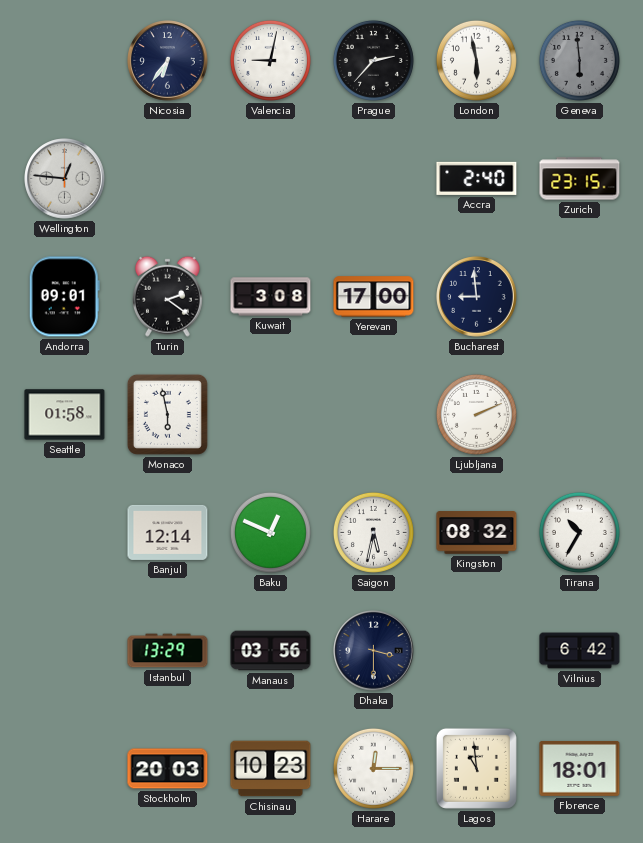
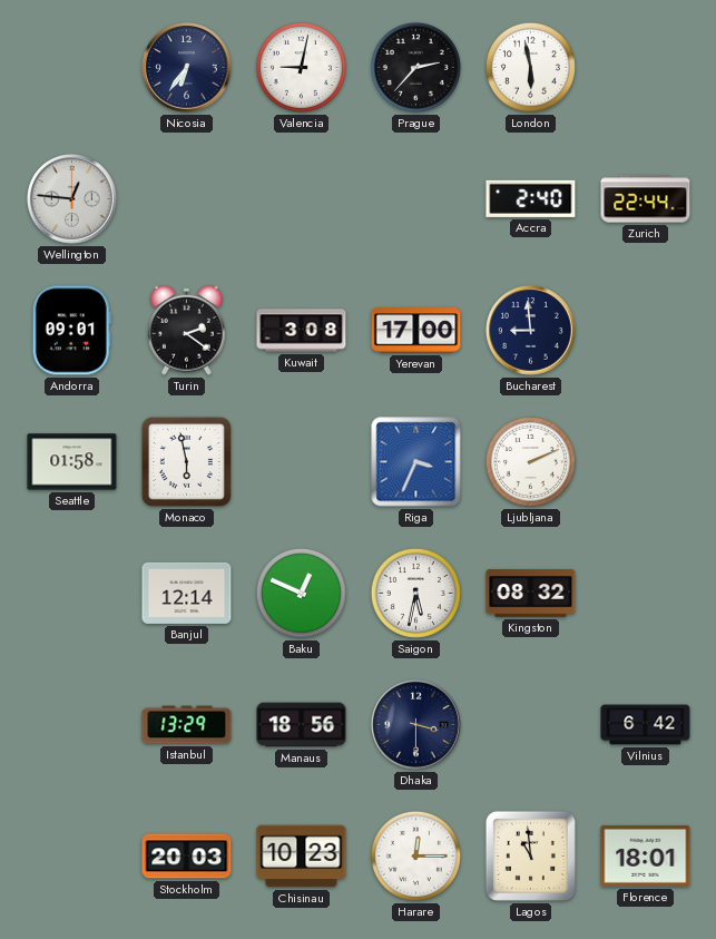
Geneva: 5:59 -> none
Zurich: 23:15 -> 22:44
Riga: none -> 3:34
Tirana: 10:35 -> none
Manaus: 03:56 -> 18:56
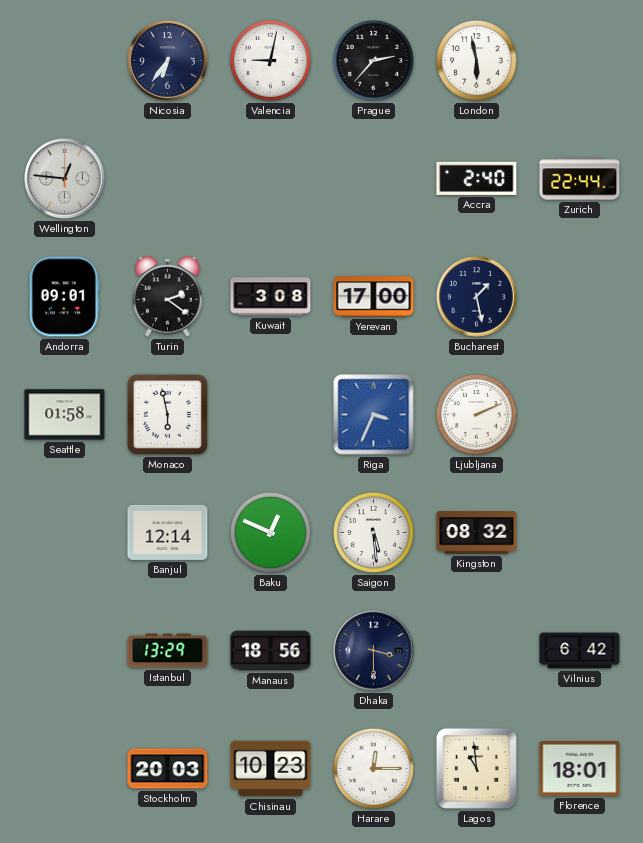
Bucharest: 8:59 -> 1:28
Saigon: 5:32 -> 5:29
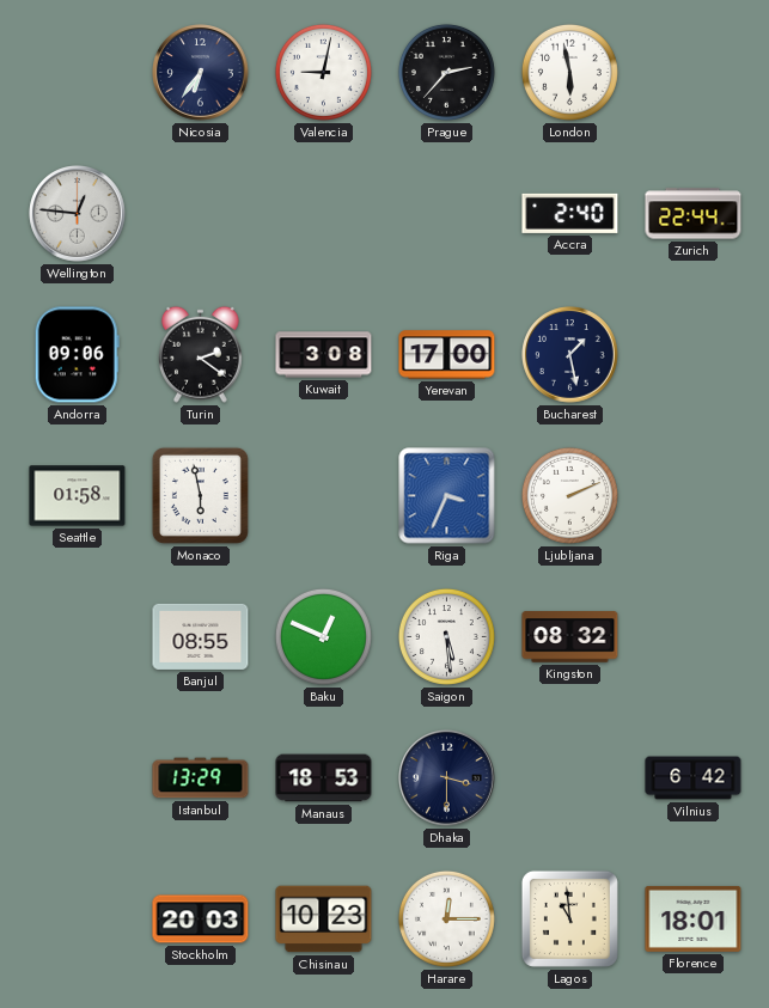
Andorra: 09:01 -> 09:06
Banjul: 12:14 -> 08:55
Manaus: 18:56 -> 18:53
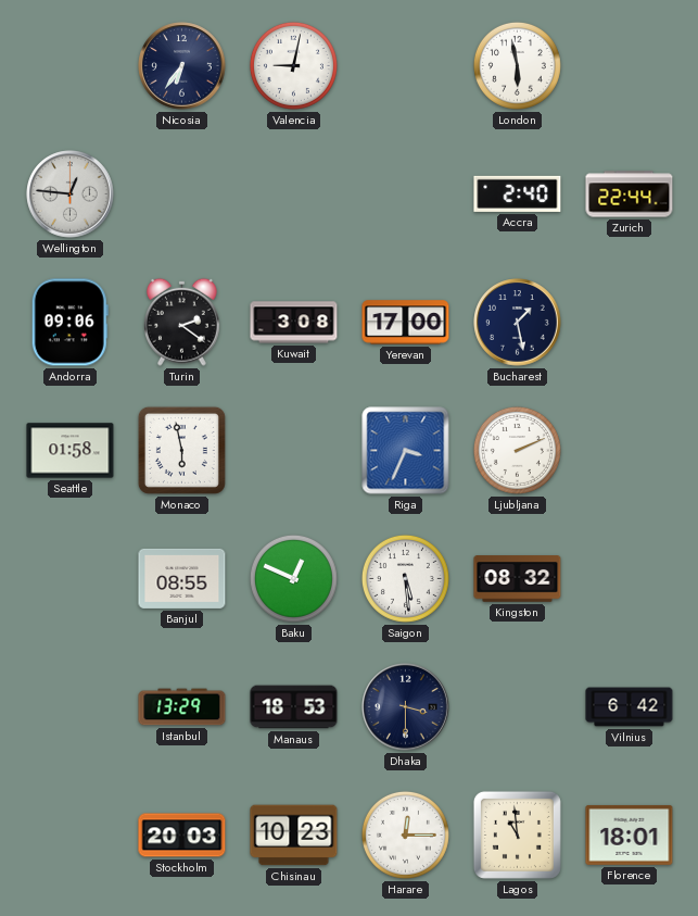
Prague: 2:37 -> none
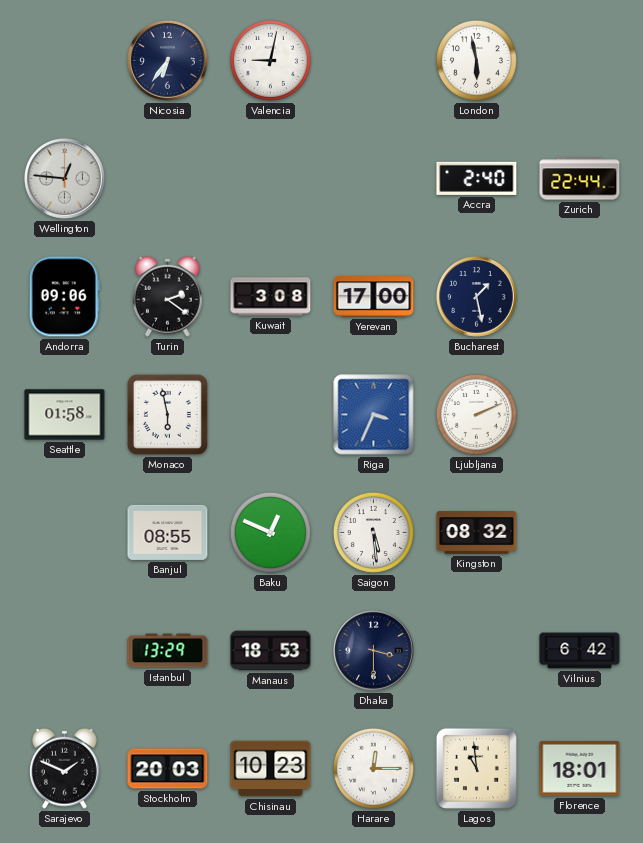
Sarajevo: none -> 1:49
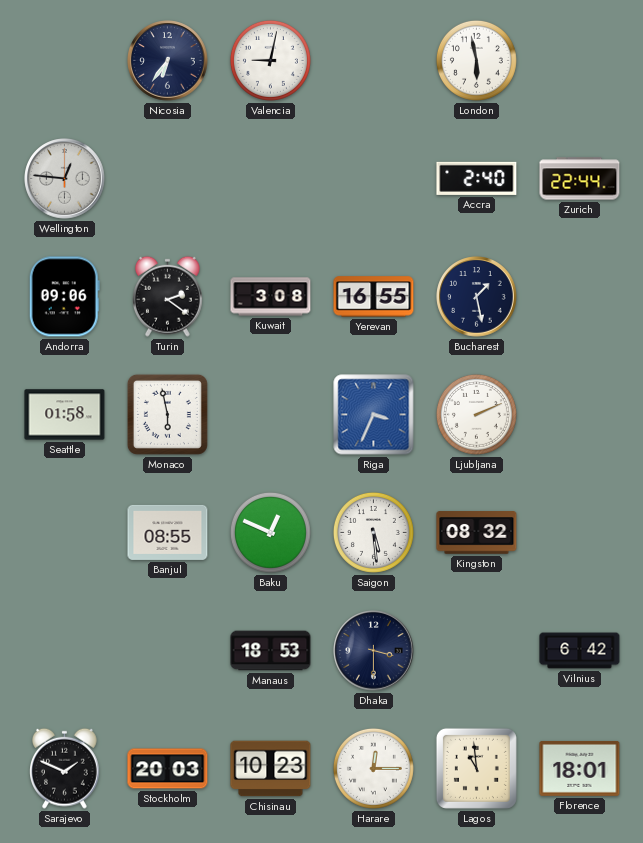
Yerevan: 17:00 -> 16:55
Istanbul: 13:29 -> none
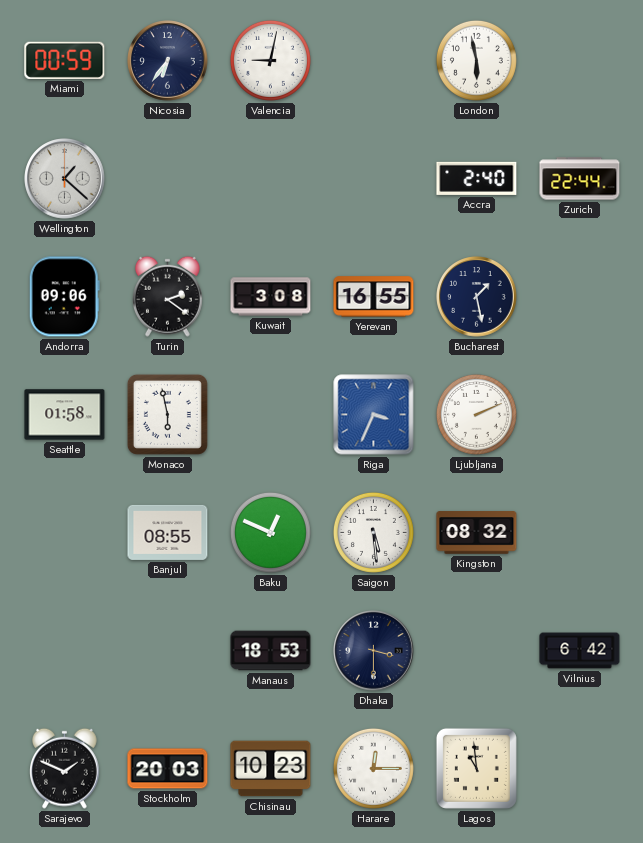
Miami: none -> 00:59
Wellington: 12:46 -> 1:22
Florence: 18:01 -> none
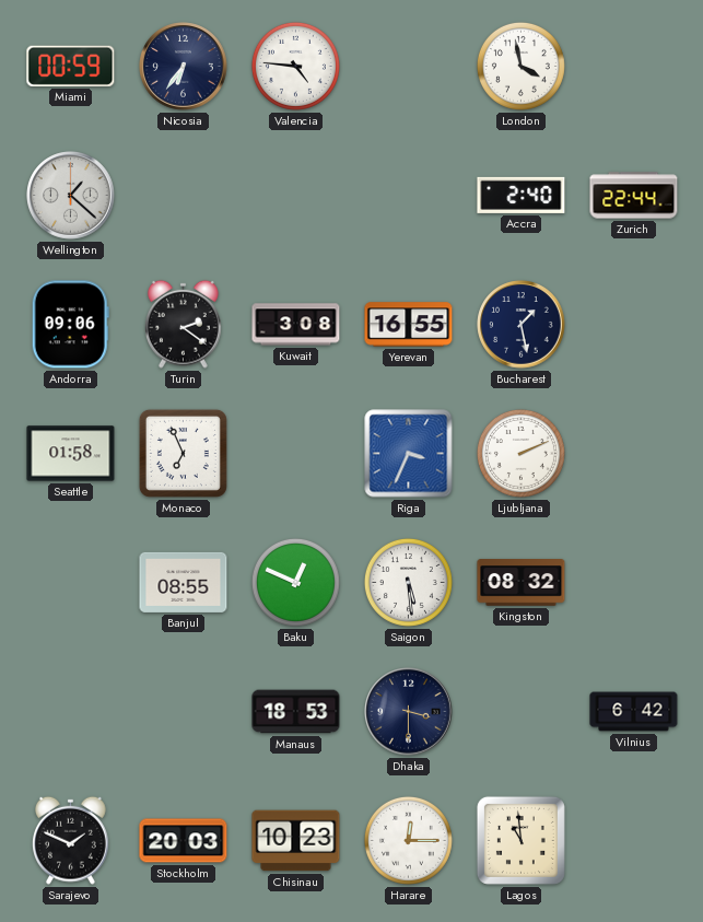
Valencia: 9:02 -> 4:46
London: 5:58 -> 3:58
Monaco: 5:58 -> 6:56
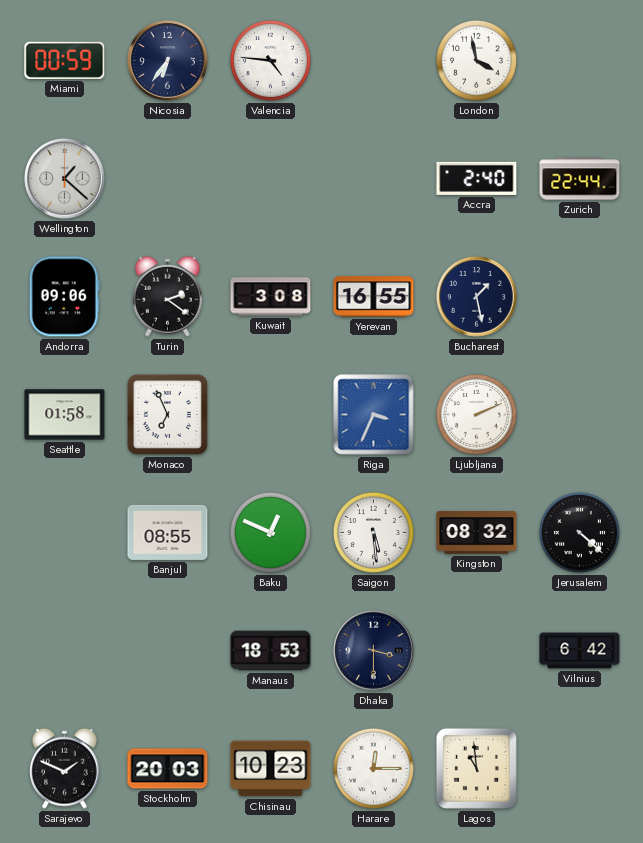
Jerusalem: none -> 4:22
